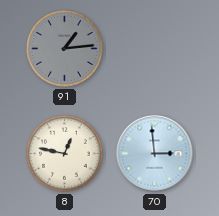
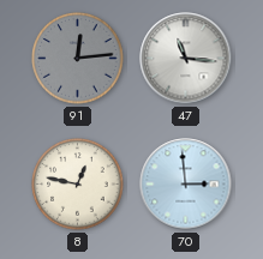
91: 1:14 -> 12:14
47: none -> 11:16
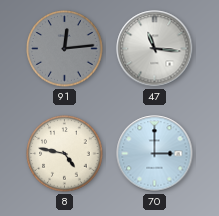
8: 12:47 -> 4:47
70: 2:59 -> 3:00
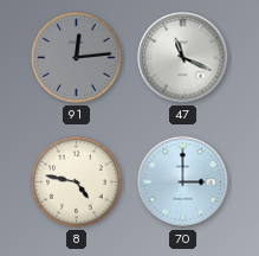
47: 11:16 -> 11:19
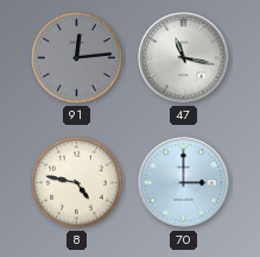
47: 11:19 -> 11:17
